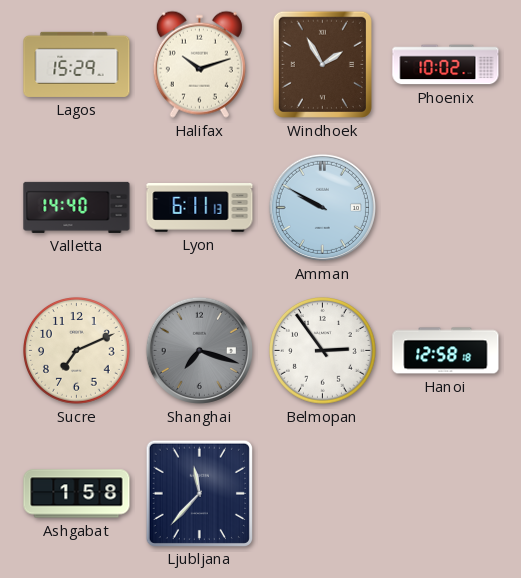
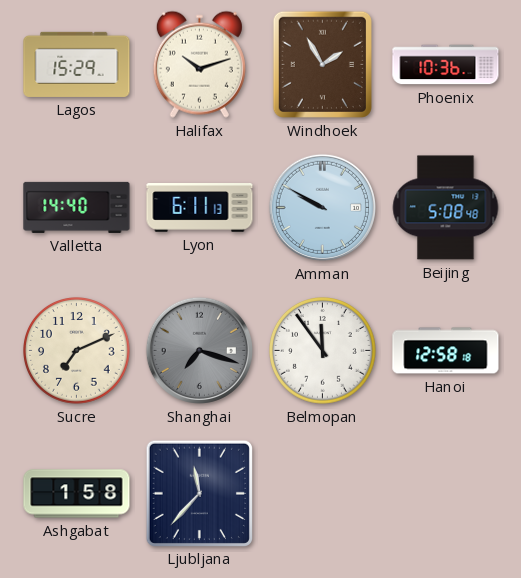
Phoenix: 10:02 -> 10:36
Beijing: none -> 5:08
Belmopan: 2:54 -> 11:54
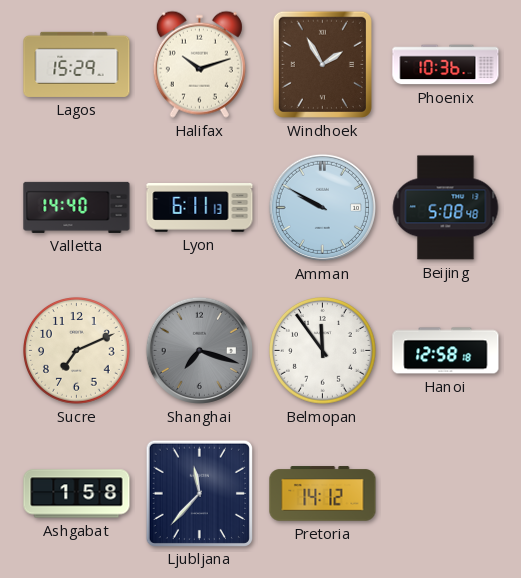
Pretoria: none -> 14:12
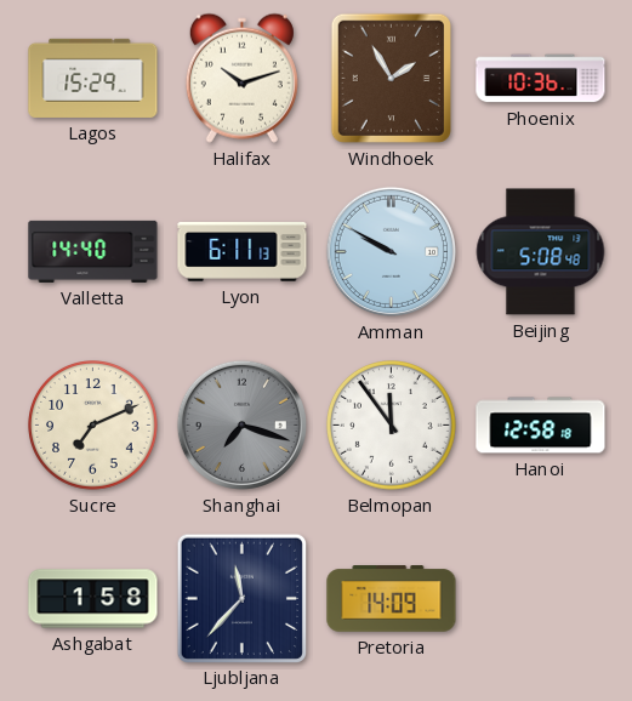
Pretoria: 14:12 -> 14:09
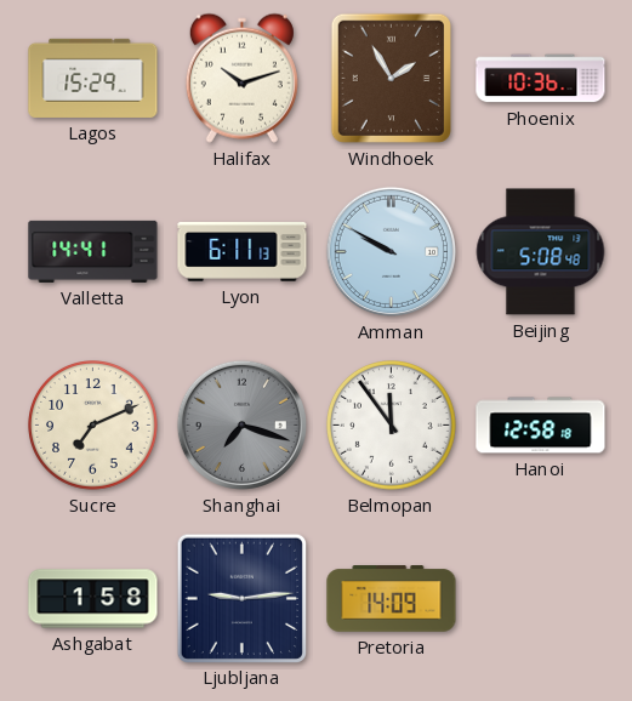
Valletta: 14:40 -> 14:41
Ljubljana: 11:37 -> 9:14
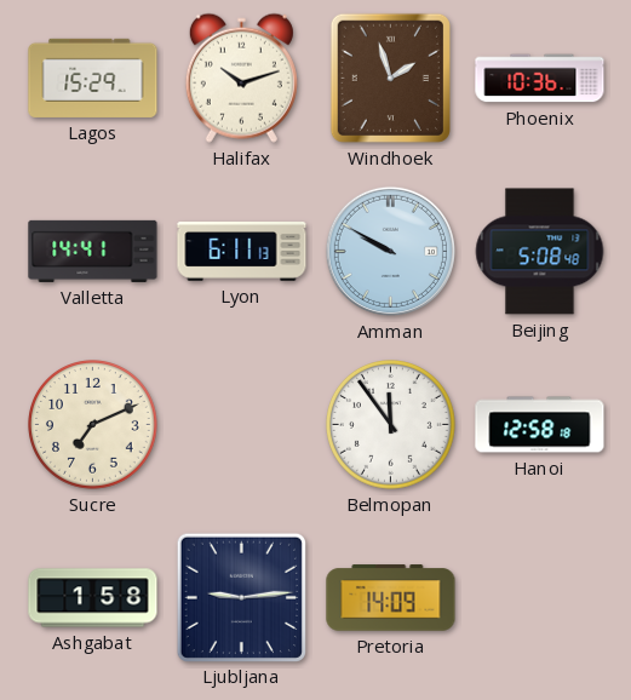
Windhoek: 1:55 -> 1:57
Shanghai: 7:18 -> none
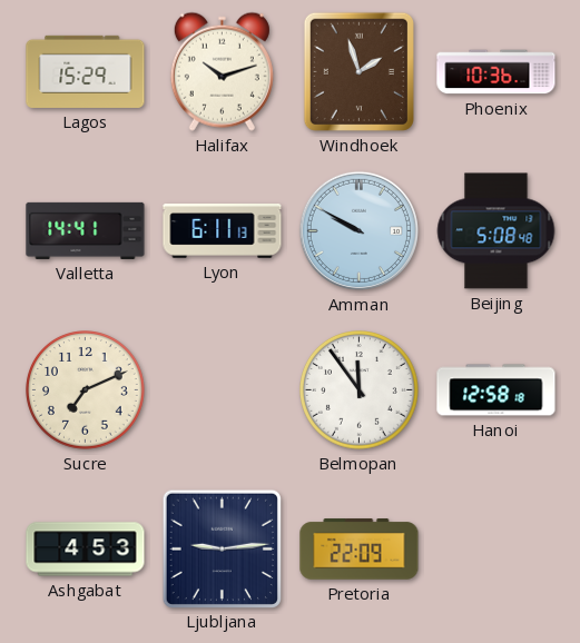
Ashgabat: 1:58 -> 4:53
Pretoria: 14:09 -> 22:09
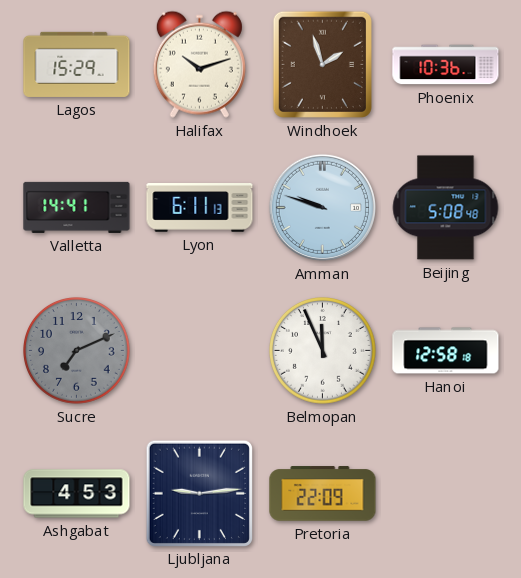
Amman: 9:50 -> 9:48
Sucre dial: cream -> grey
Belmopan: 11:54 -> 11:56
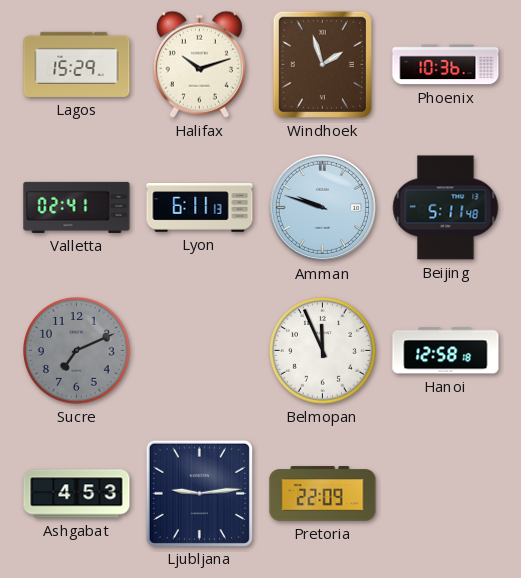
Valletta: 14:41 -> 02:41
Beijing: 5:08 -> 5:11
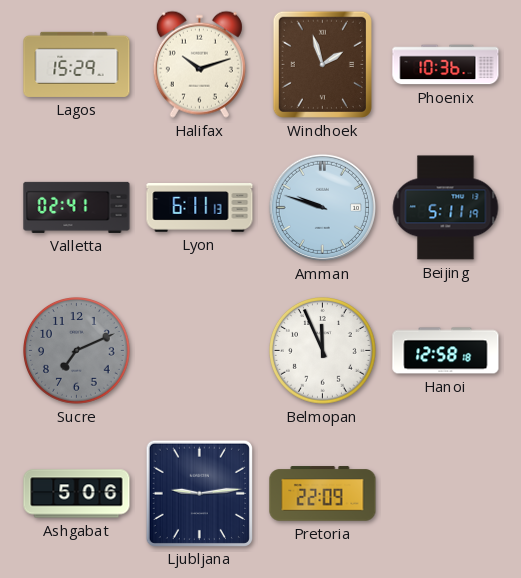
Beijing: 5:11:48 -> 5:11:19
Ashgabat: 4:53 -> 5:06
